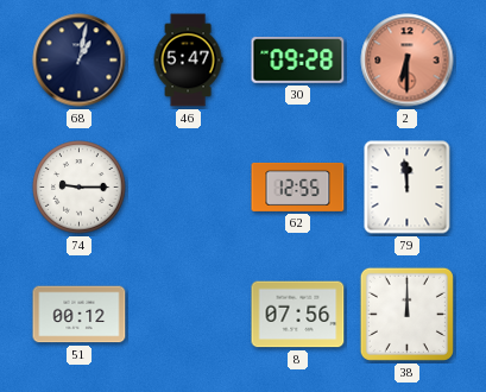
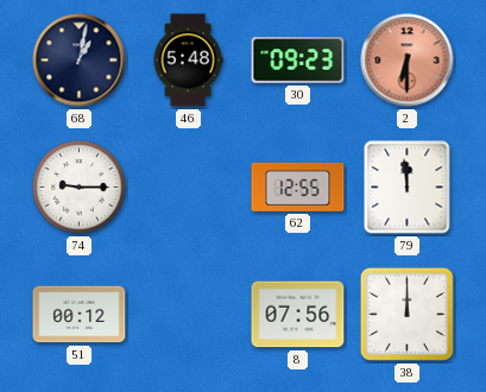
46: 5:47 -> 5:48
30: 09:28 -> 09:23
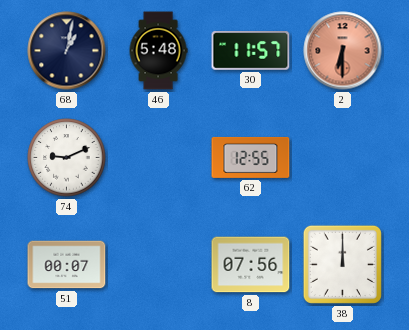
30: 09:23 -> 11:57
74: 9:15 -> 9:11
79: 11:59 -> none
51: 00:12 -> 00:07
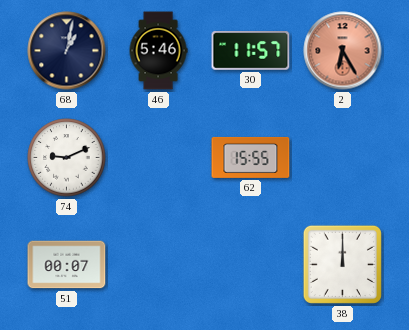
46: 5:48 -> 5:46
2: 6:30 -> 6:25
62: 12:55 -> 15:55
8: 07:56 -> none
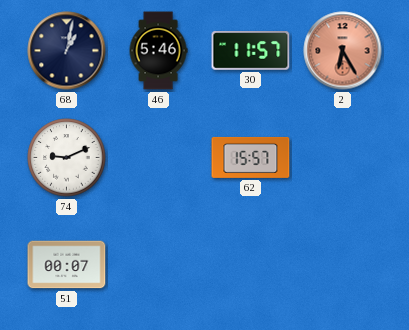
62: 15:55 -> 15:57
38: 12:00 -> none
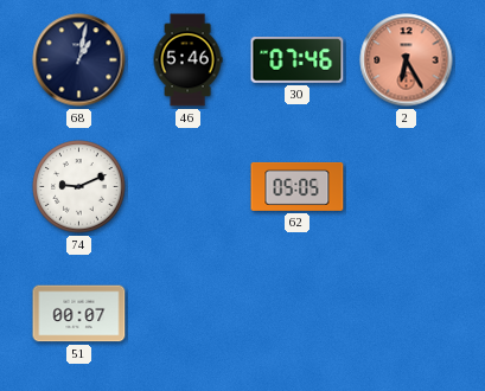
30: 11:57 -> 07:46
62: 15:57 -> 05:05
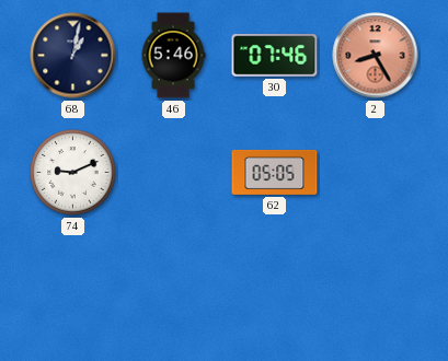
2: 6:25 -> 8:25
51: 00:07 -> none
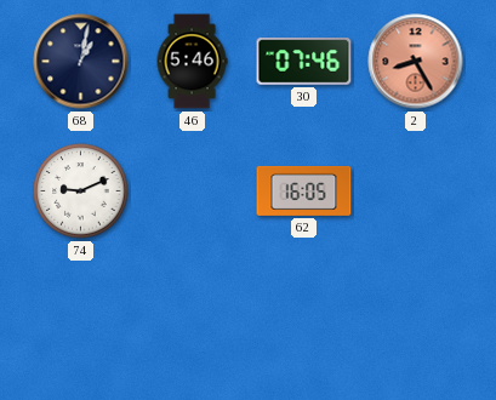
62: 05:05 -> 16:05
